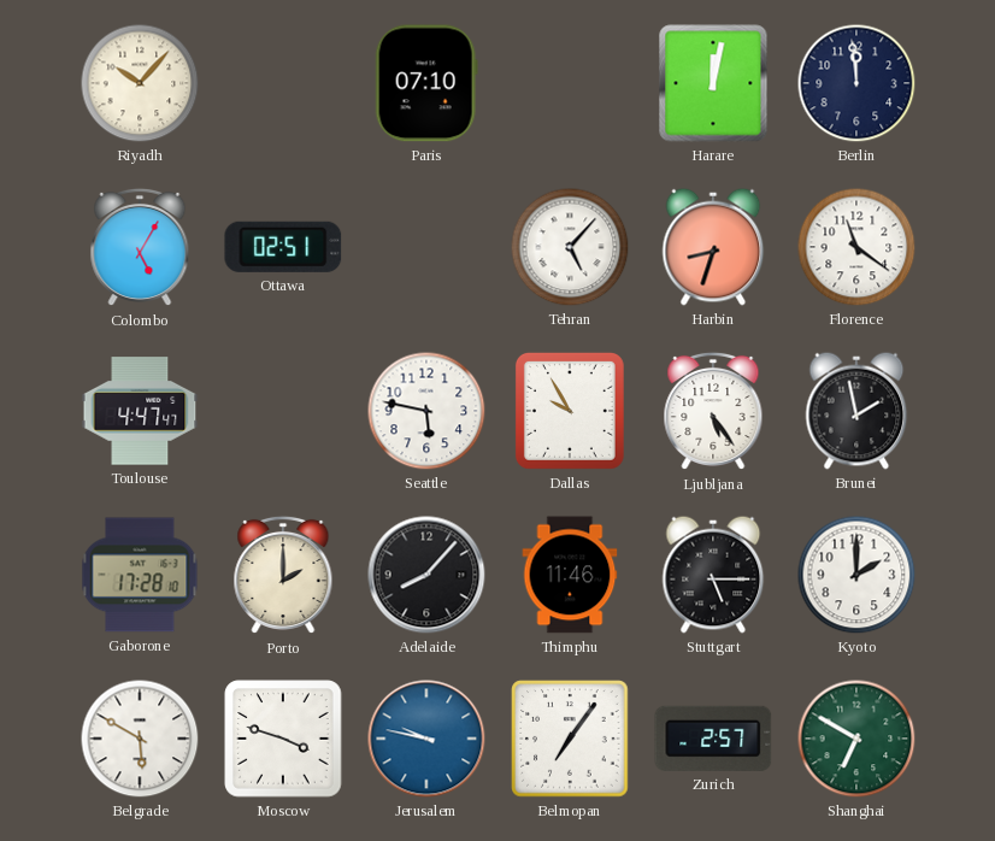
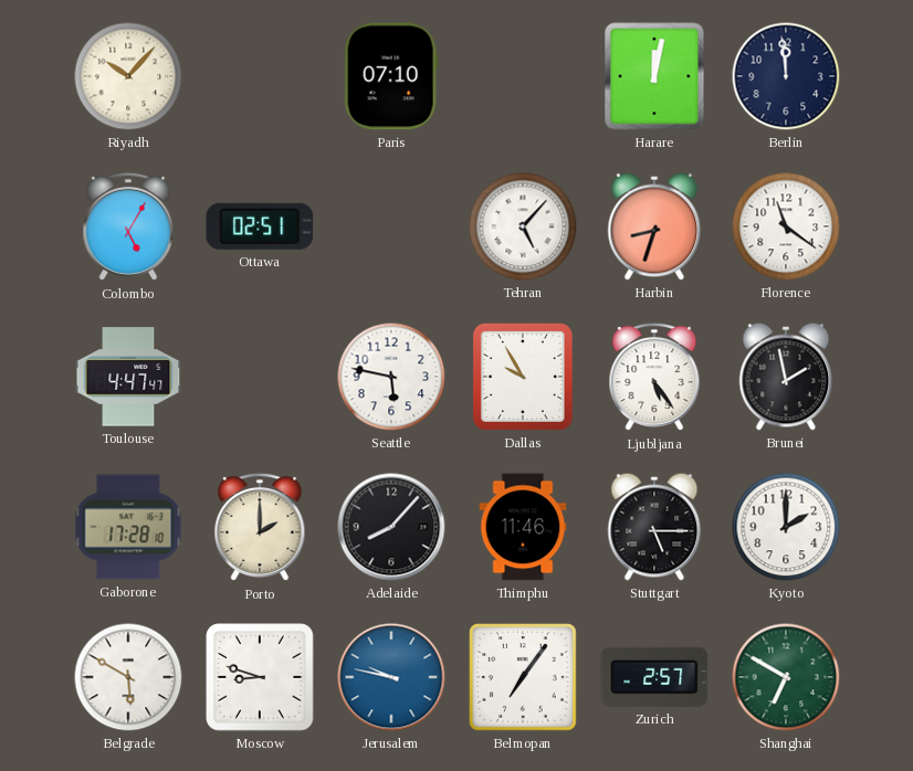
Moscow: 3:48 -> 8:48
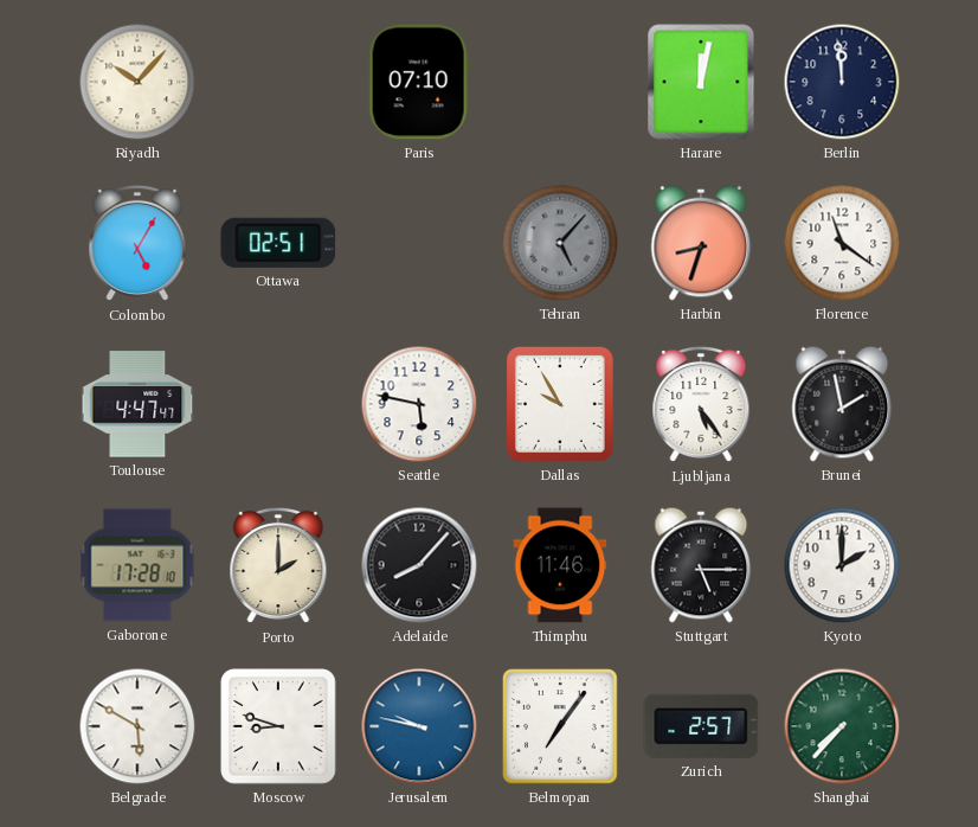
Tehran dial: white -> grey
Shanghai: 6:50 -> 7:37
